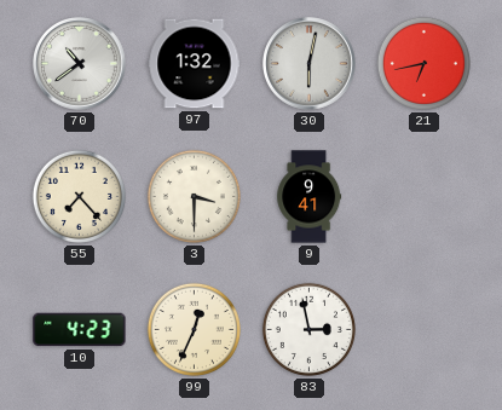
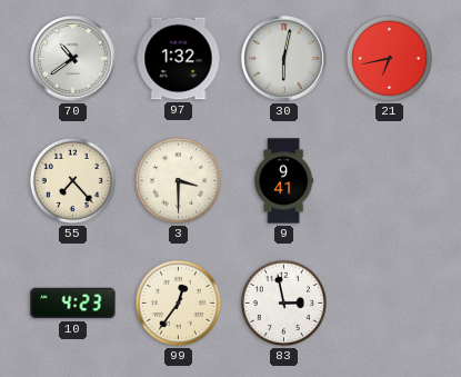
99: 12:34 -> 12:36
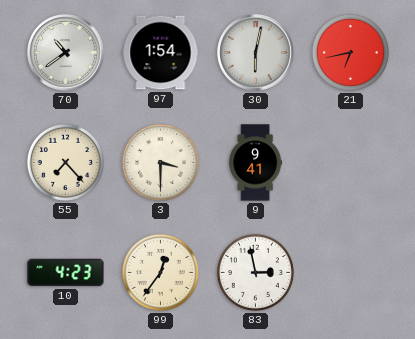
97: 1:32 -> 1:54
